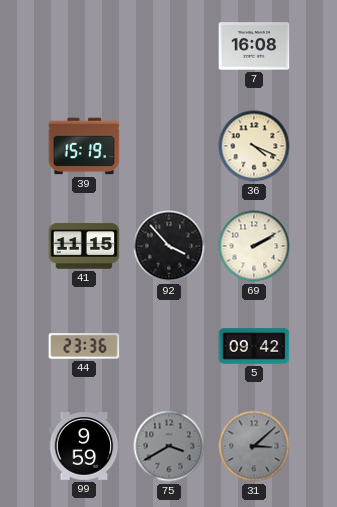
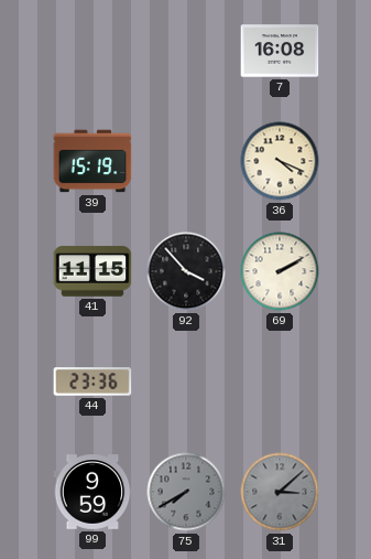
5: 09:42 -> none
75: 3:40 -> 7:40
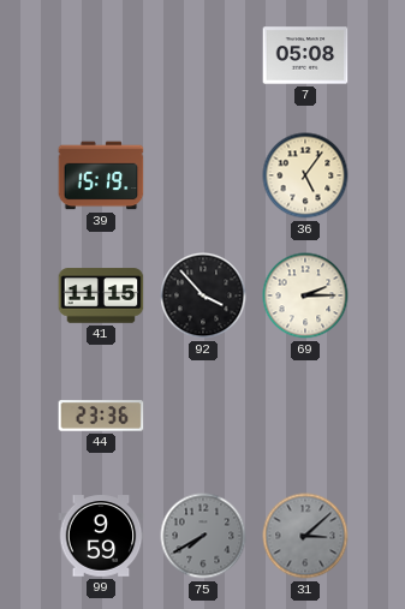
7: 16:08 -> 05:08
36: 4:19 -> 5:06
69: 2:10 -> 2:15
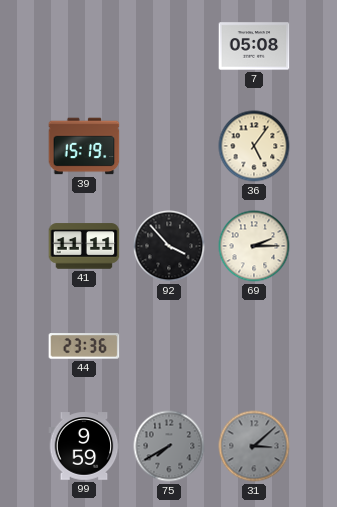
41: 11:15 -> 11:11
